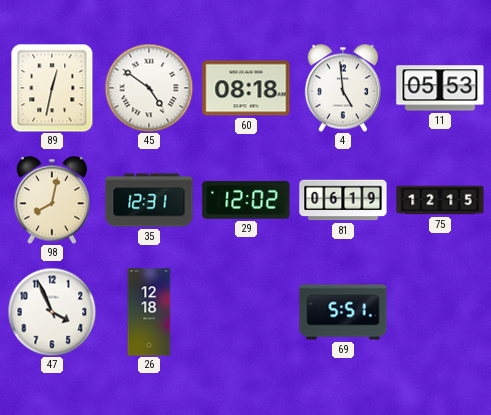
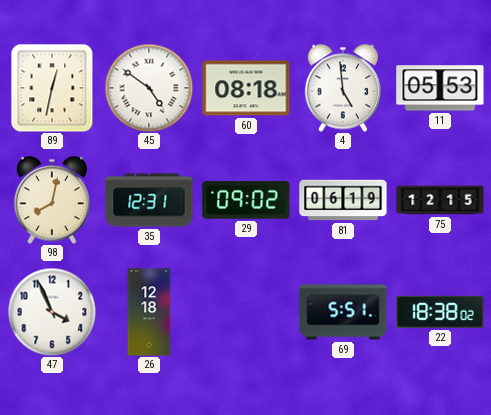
29: 12:02 -> 09:02
22: none -> 18:38
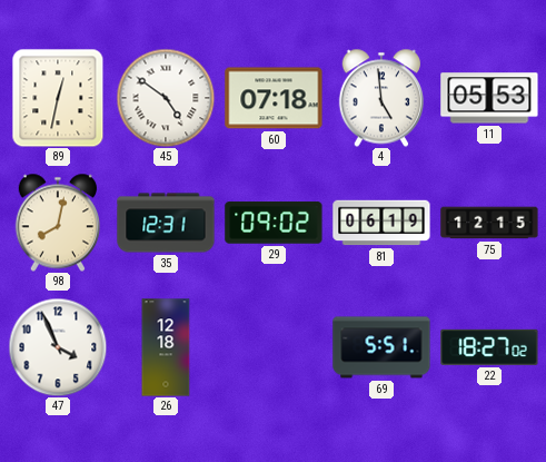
60: 08:18 -> 07:18
22: 18:38 -> 18:27
